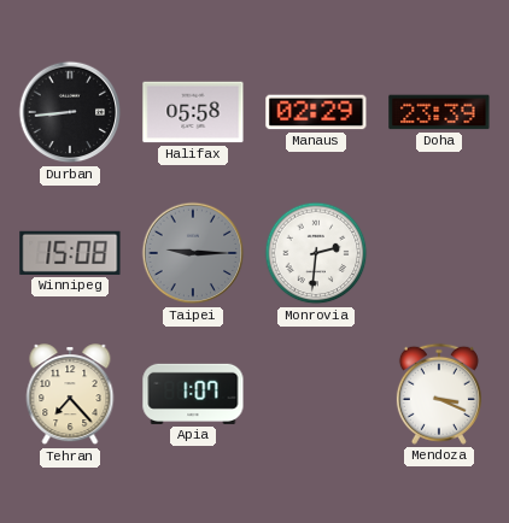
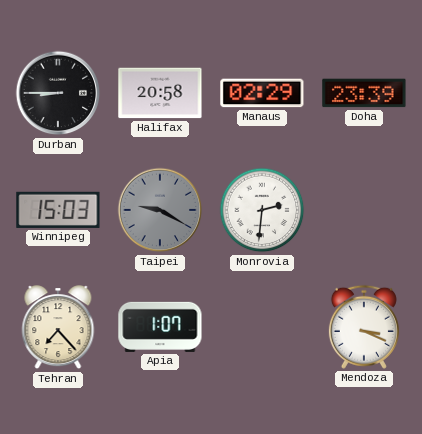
Durban: 8:44 -> 8:45
Halifax: 05:58 -> 20:58
Winnipeg: 15:08 -> 15:03
Taipei: 9:15 -> 9:20
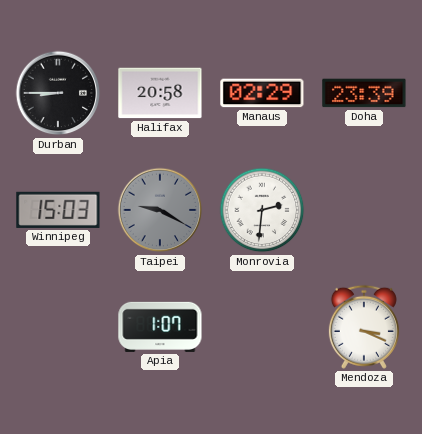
Tehran: 7:23 -> none
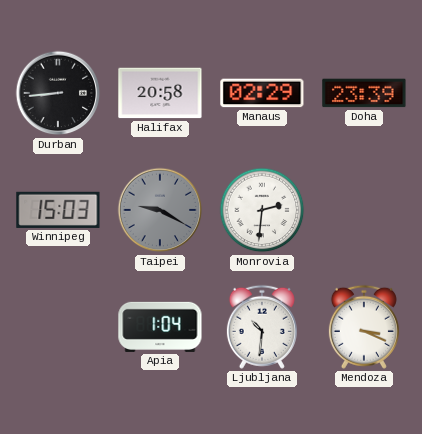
Durban: 8:45 -> 8:44
Apia: 1:07 -> 1:04
Ljubljana: none -> 10:31
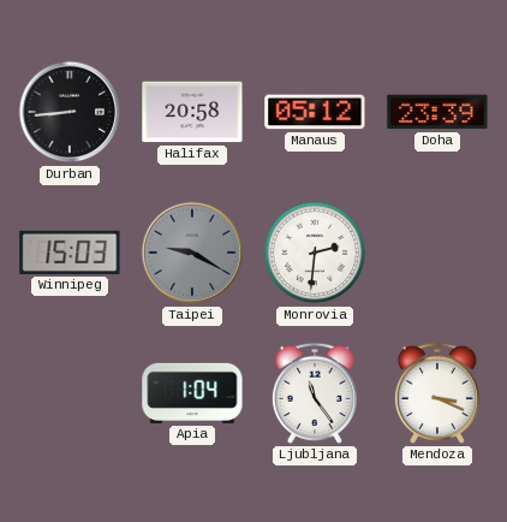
Manaus: 02:29 -> 05:12
Ljubljana: 10:31 -> 11:24
